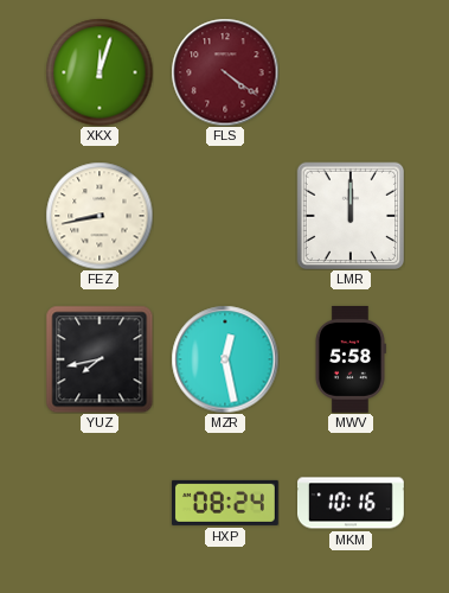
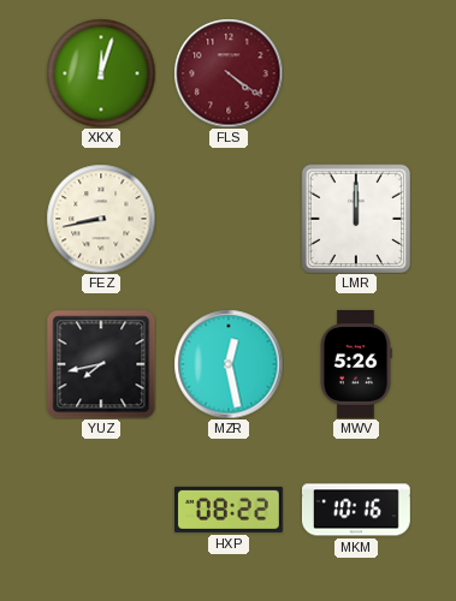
MWV: 5:58 -> 5:26
HXP: 08:24 -> 08:22
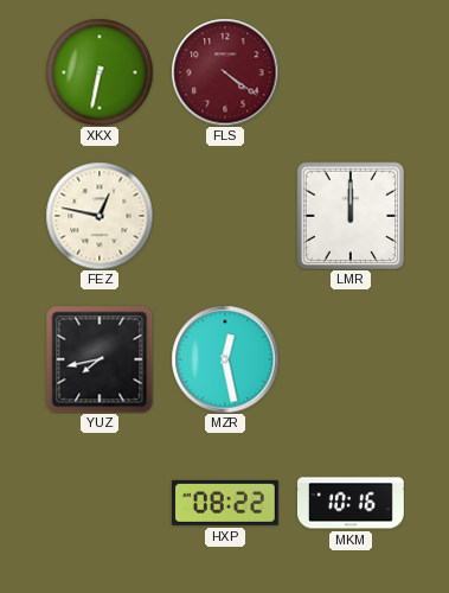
XKX: 12:03 -> 6:32
FEZ: 8:43 -> 12:47
MWV: 5:26 -> none
